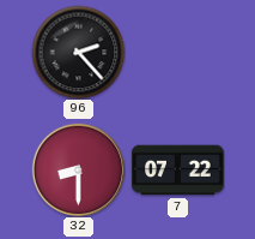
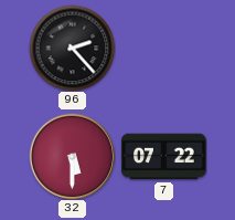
32: 8:30 -> 5:30
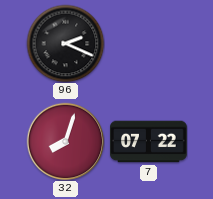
96: 2:23 -> 2:19
32: 5:30 -> 8:03
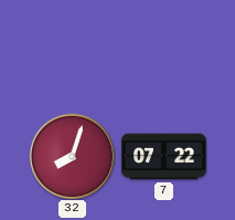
96: 2:19 -> none
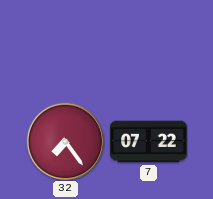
32: 8:03 -> 7:24
